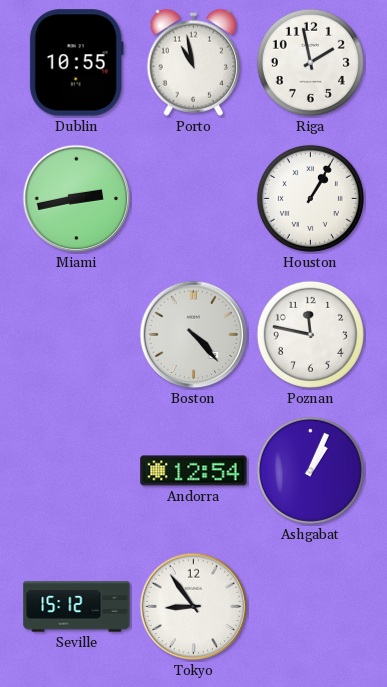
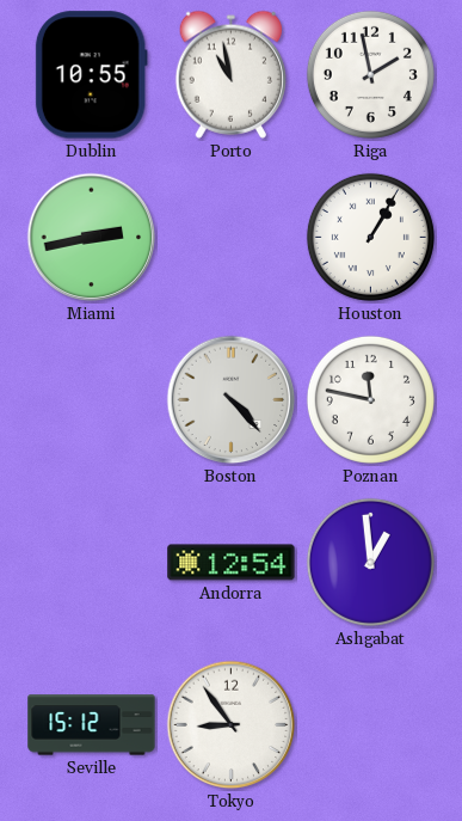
Ashgabat: 1:04 -> 12:59
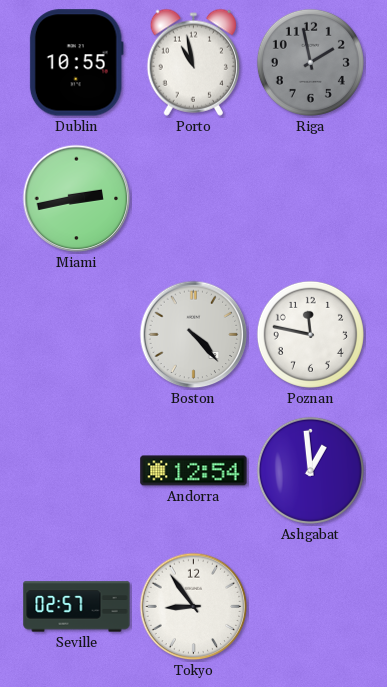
Riga dial: white -> grey
Houston: 1:05 -> none
Seville: 15:12 -> 02:57
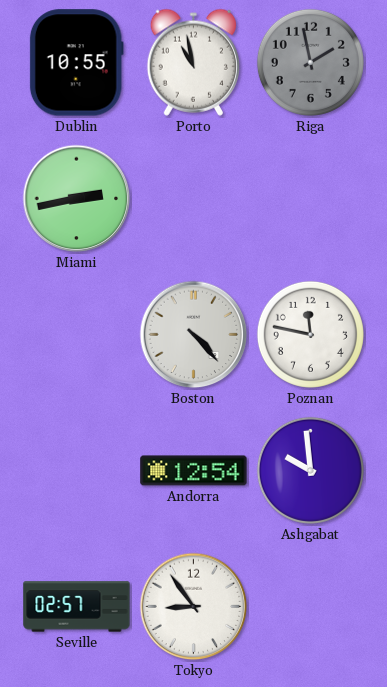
Ashgabat: 12:59 -> 9:59
